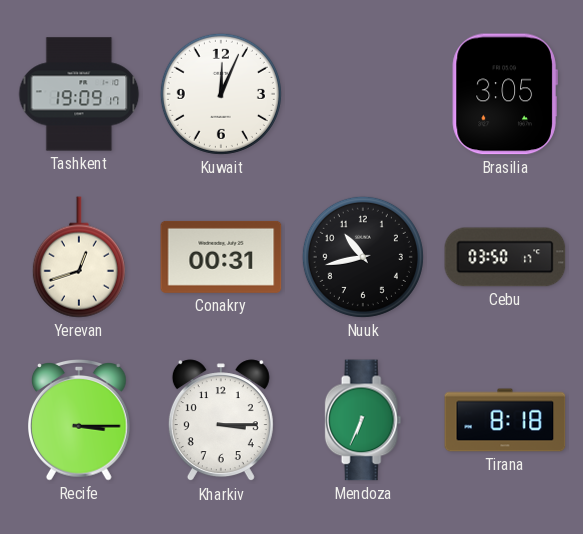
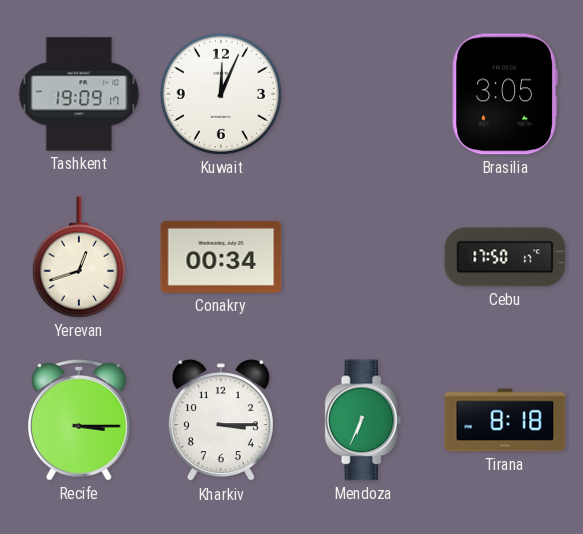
Conakry: 00:31 -> 00:34
Nuuk: 10:43 -> none
Cebu: 03:50 -> 17:50
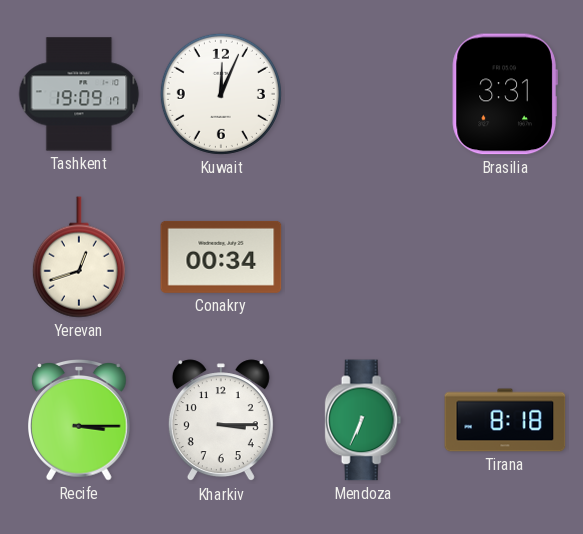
Brasilia: 3:05 -> 3:31
Cebu: 17:50 -> none
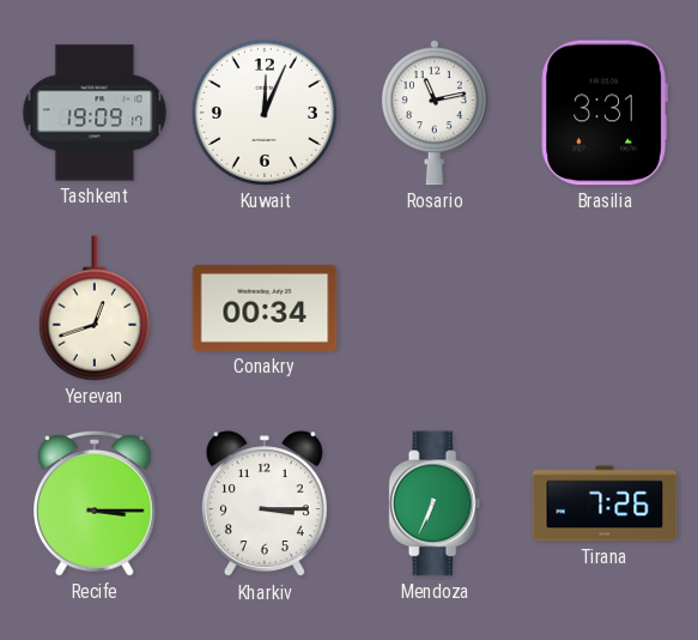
Rosario: none -> 11:13
Tirana: 8:18 -> 7:26
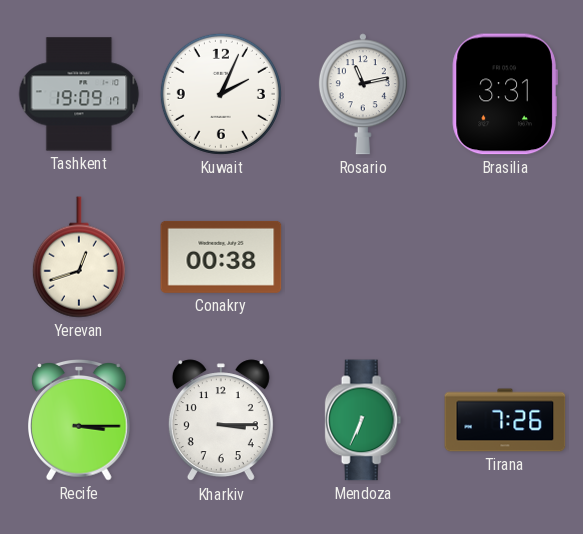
Kuwait: 12:04 -> 2:04
Conakry: 00:34 -> 00:38
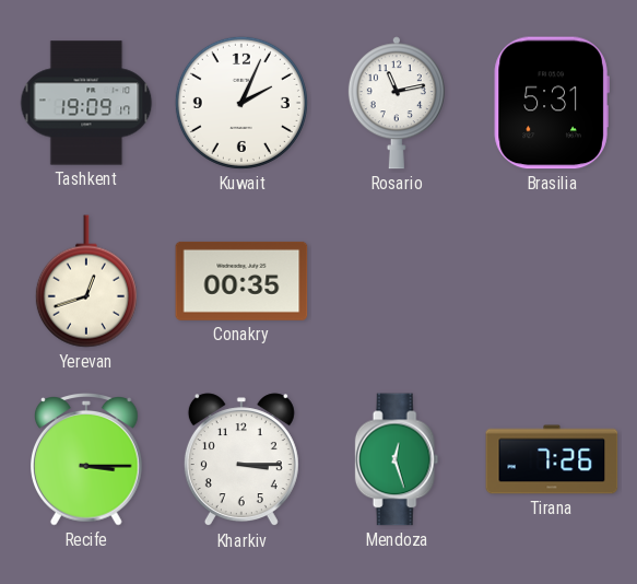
Brasilia: 3:31 -> 5:31
Conakry: 00:38 -> 00:35
Mendoza: 6:34 -> 12:27
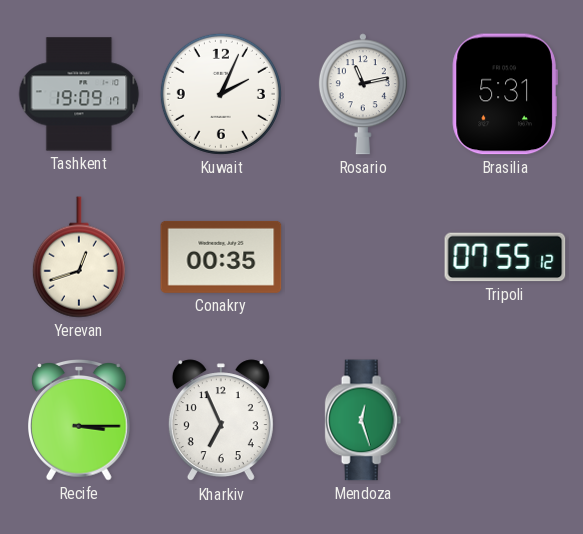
Tripoli: none -> 07:55
Kharkiv: 3:15 -> 6:56
Tirana: 7:26 -> none
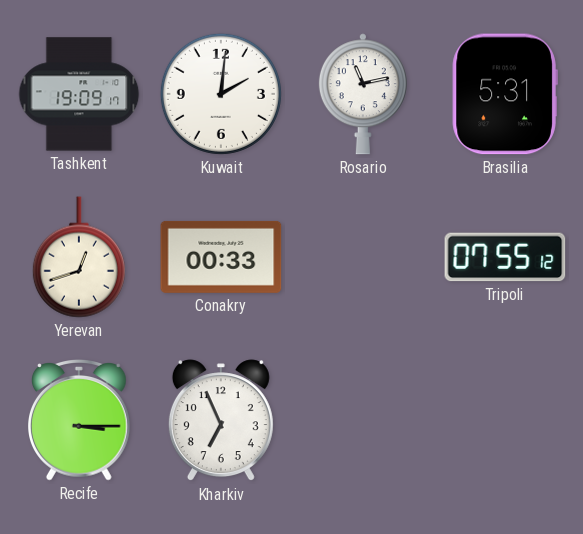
Kuwait: 2:04 -> 2:01
Conakry: 00:35 -> 00:33
Mendoza: 12:27 -> none
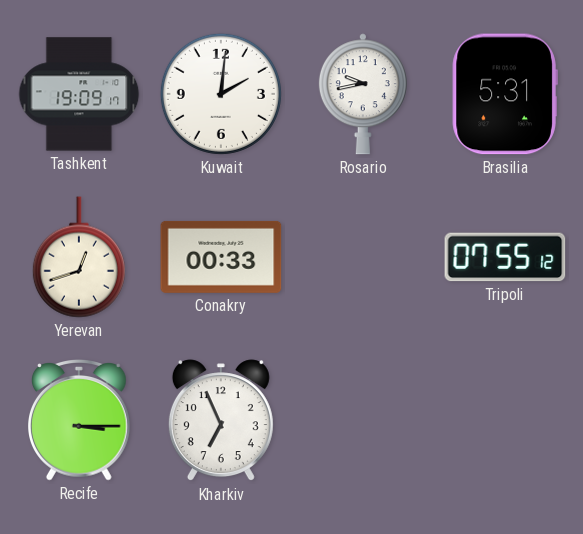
Rosario: 11:13 -> 9:43
